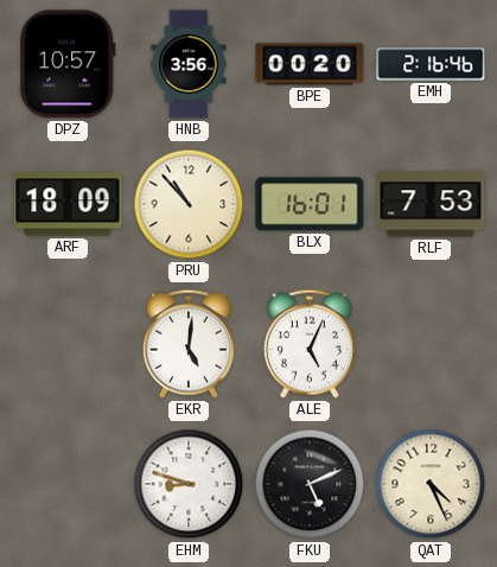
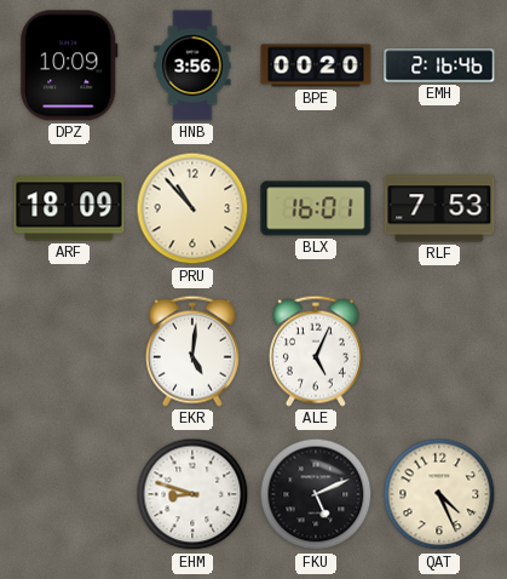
DPZ: 10:57 -> 10:09
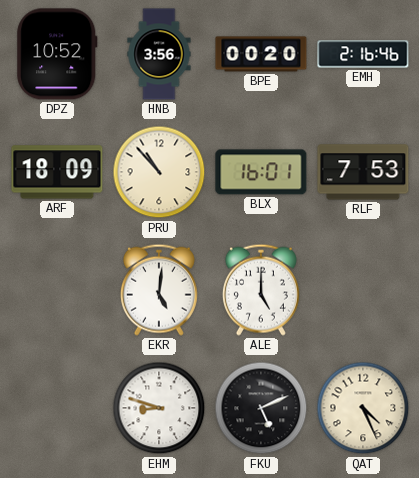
DPZ: 10:09 -> 10:52
ALE: 5:04 -> 5:00
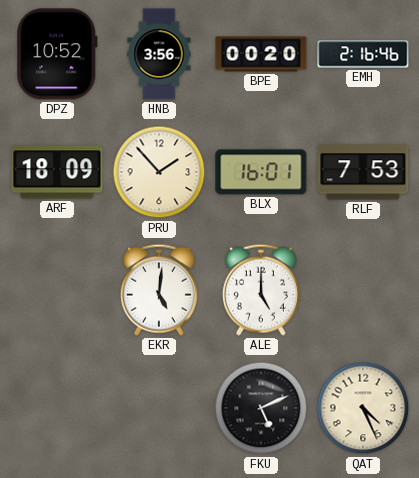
PRU: 10:53 -> 1:53
EHM: 8:48 -> none
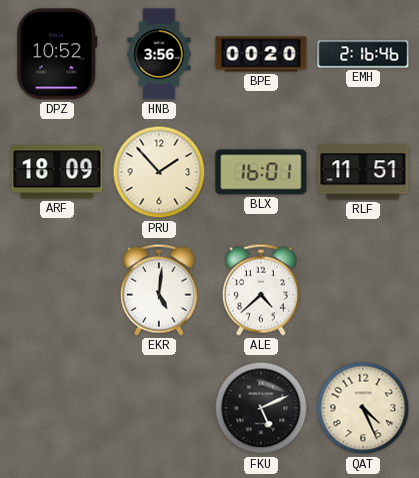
RLF: 7:53 -> 11:51
ALE: 5:00 -> 4:38
